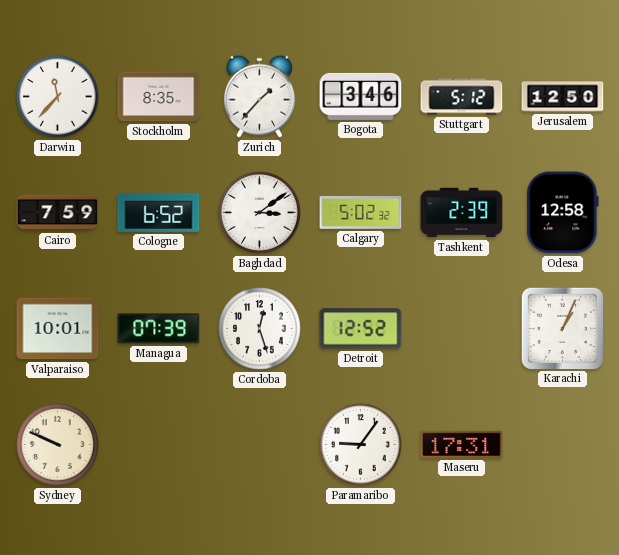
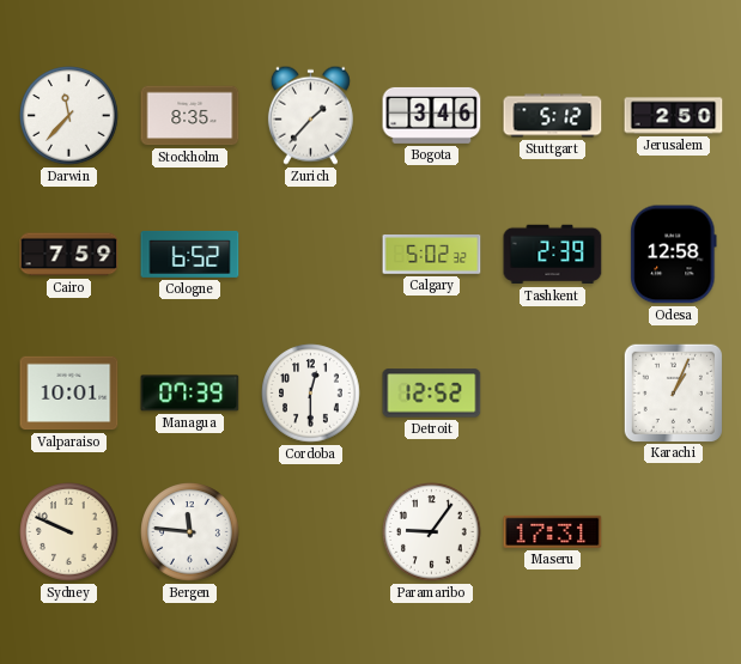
Jerusalem: 12:50 -> 2:50
Baghdad: 3:09 -> none
Cordoba: 12:27 -> 12:30
Bergen: none -> 11:46
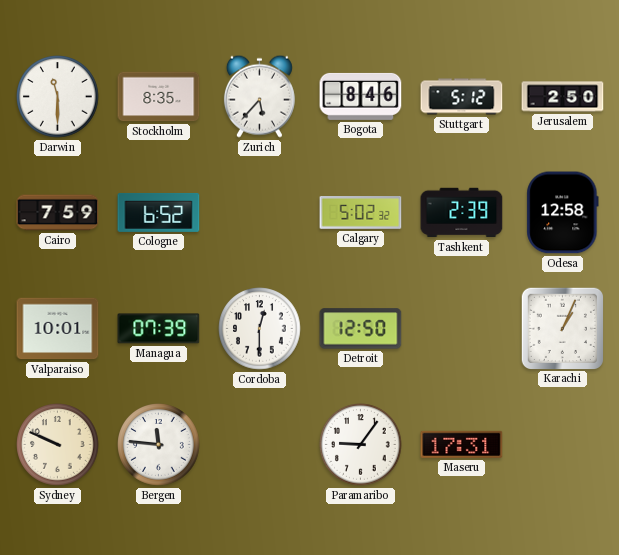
Darwin: 11:37 -> 11:30
Zurich: 1:37 -> 5:37
Bogota: 3:46 -> 8:46
Detroit: 12:52 -> 12:50
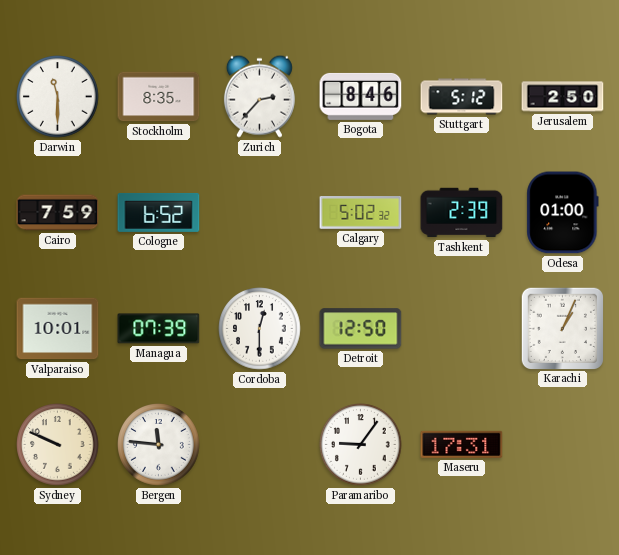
Zurich: 5:37 -> 2:37
Odesa: 12:58 -> 01:00
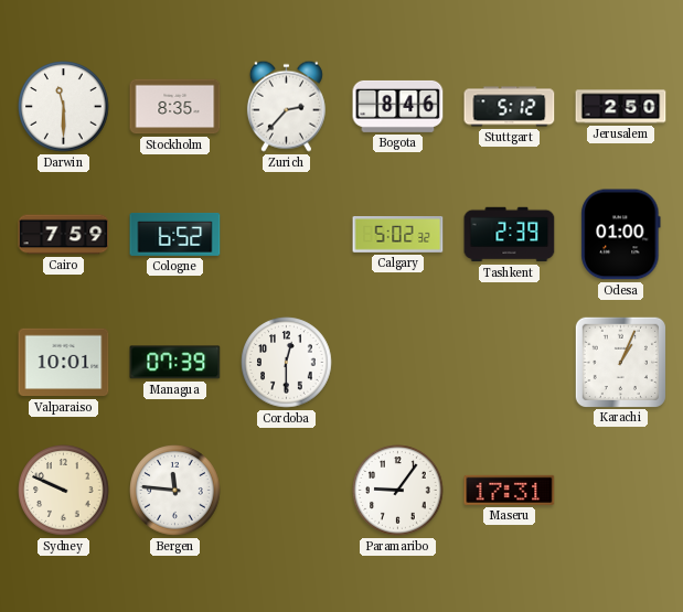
Detroit: 12:50 -> none
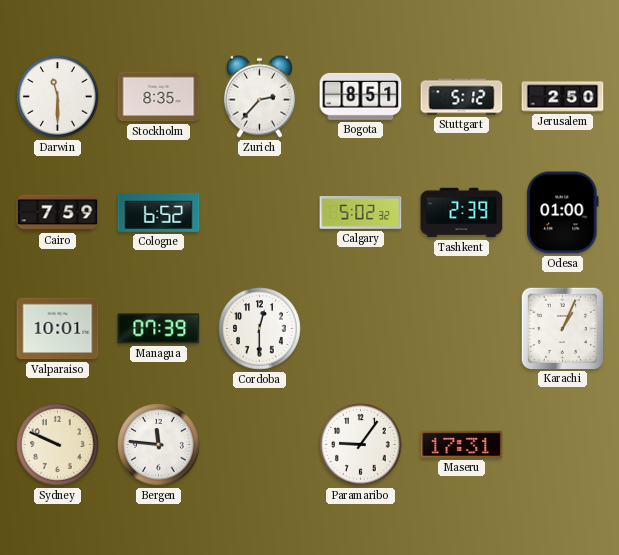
Bogota: 8:46 -> 8:51
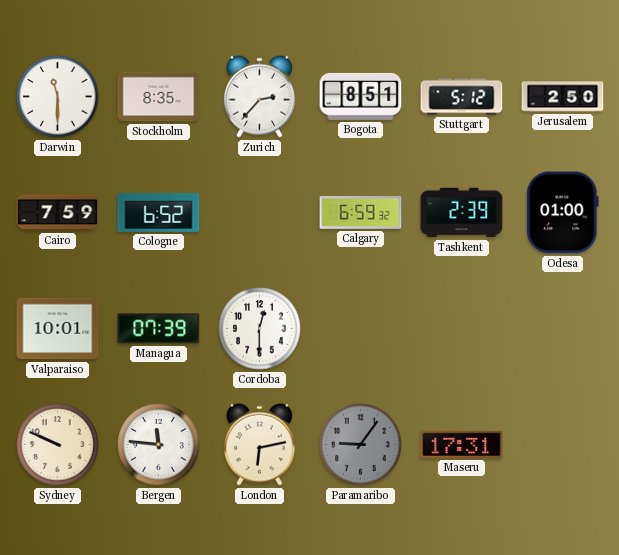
Calgary: 5:02 -> 6:59
Karachi: 1:04 -> none
London: none -> 6:13
Paramaribo dial: white -> grey
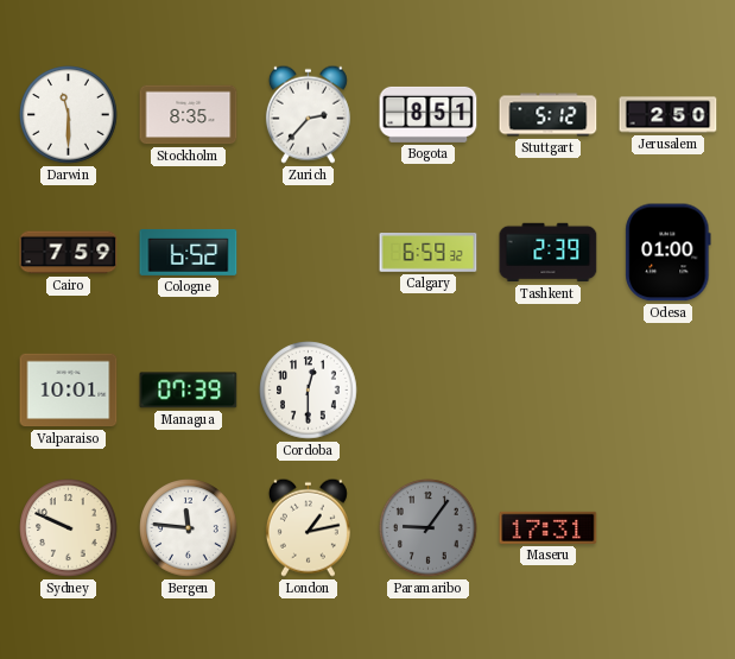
London: 6:13 -> 1:13
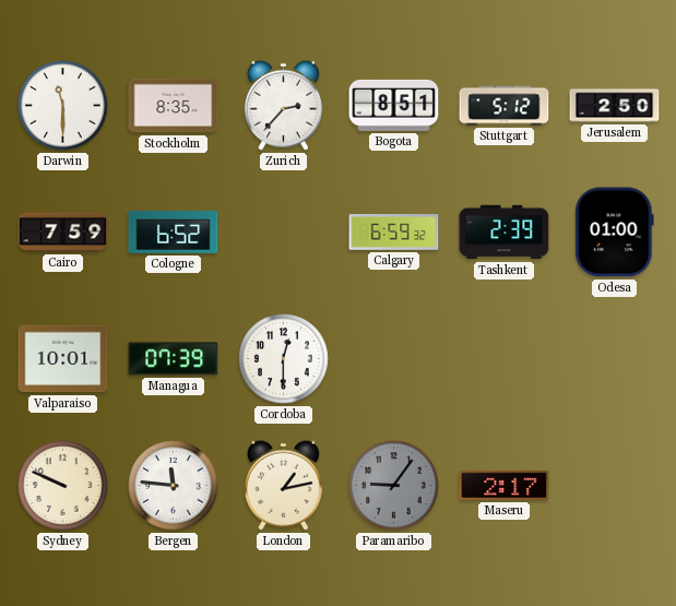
Maseru: 17:31 -> 2:17
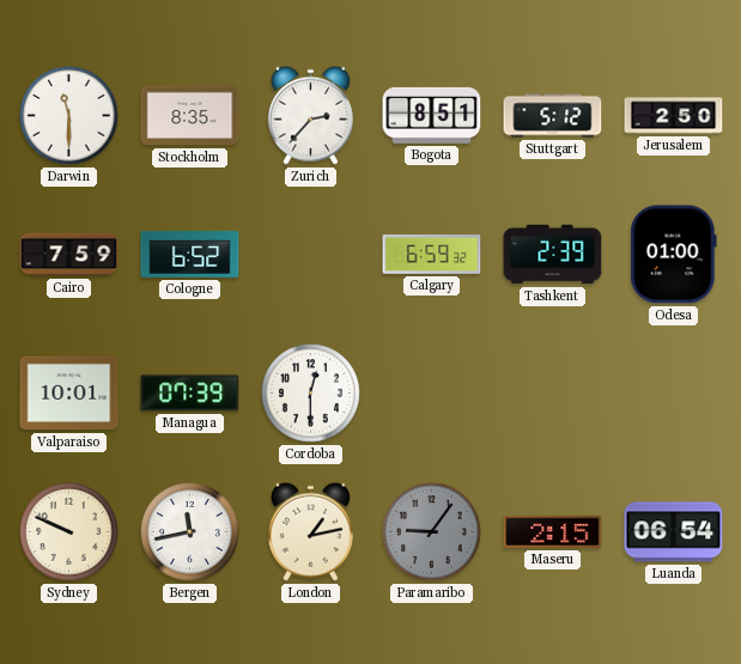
Bergen: 11:46 -> 11:43
Maseru: 2:17 -> 2:15
Luanda: none -> 06:54
